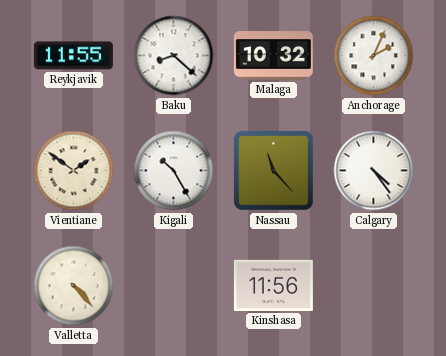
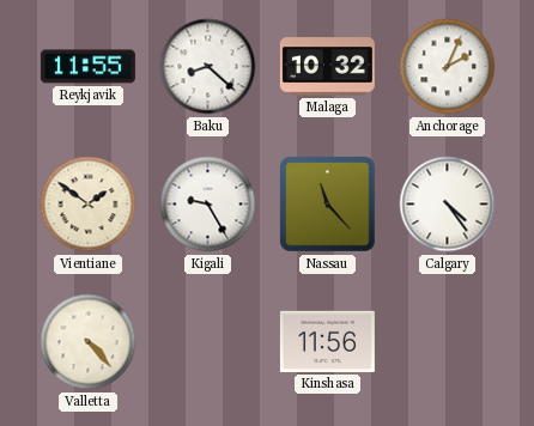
Kigali: 10:25 -> 9:25
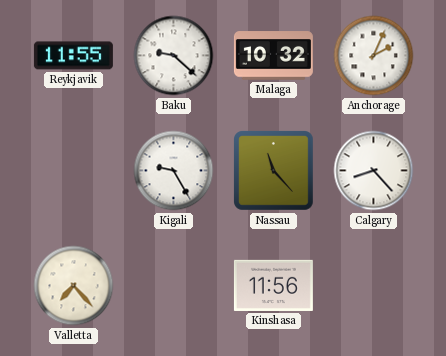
Baku: 8:22 -> 9:22
Vientiane: 1:51 -> none
Calgary: 4:24 -> 8:23
Valletta: 4:23 -> 7:23
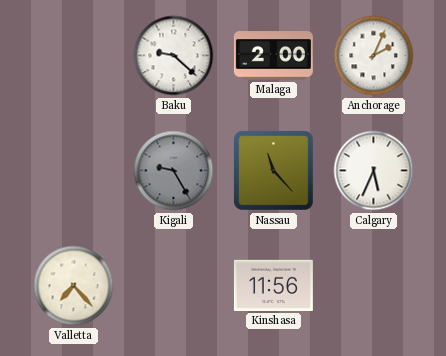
Reykjavik: 11:55 -> none
Malaga: 10:32 -> 2:00
Kigali dial: white -> grey
Calgary: 8:23 -> 5:34
